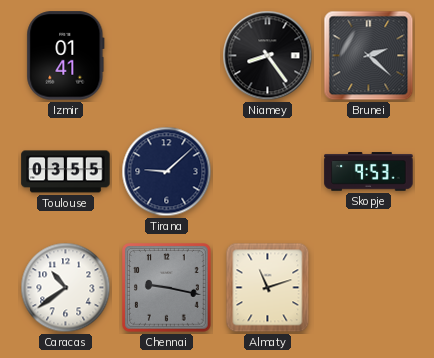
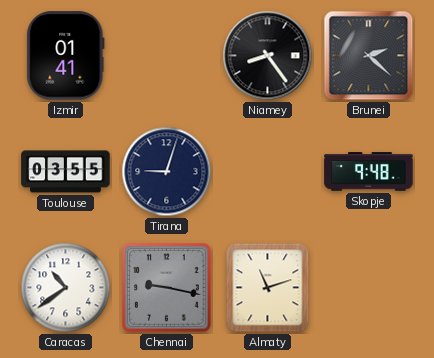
Tirana: 9:08 -> 9:03
Skopje: 9:53 -> 9:48
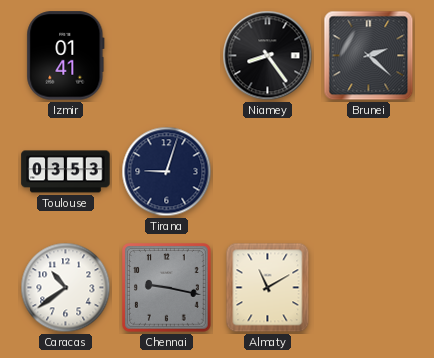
Toulouse: 03:55 -> 03:53
Skopje: 9:48 -> none
Almaty: 11:12 -> 11:10
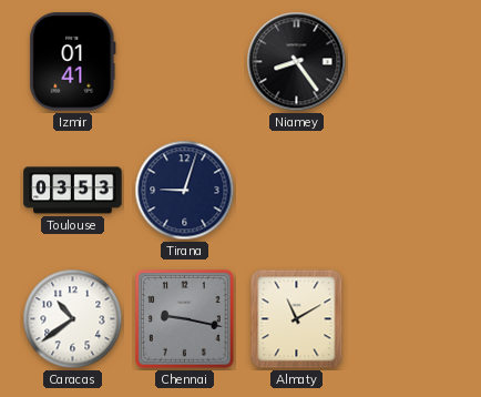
Brunei: 2:22 -> none
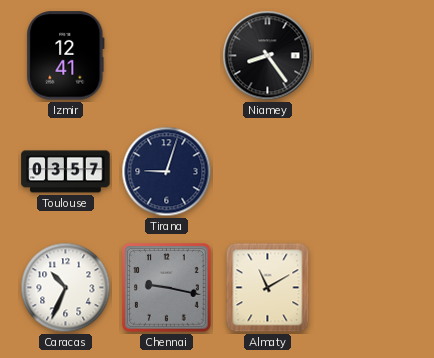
Izmir: 01:41 -> 12:41
Toulouse: 03:53 -> 03:57
Caracas: 10:39 -> 10:34
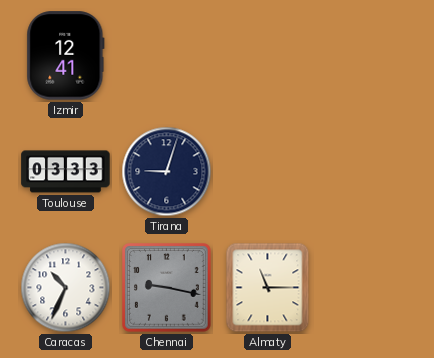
Niamey: 8:24 -> none
Toulouse: 03:57 -> 03:33
Almaty: 11:10 -> 11:15
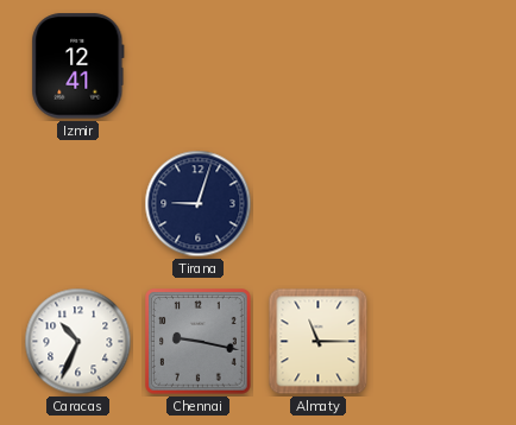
Toulouse: 03:33 -> none
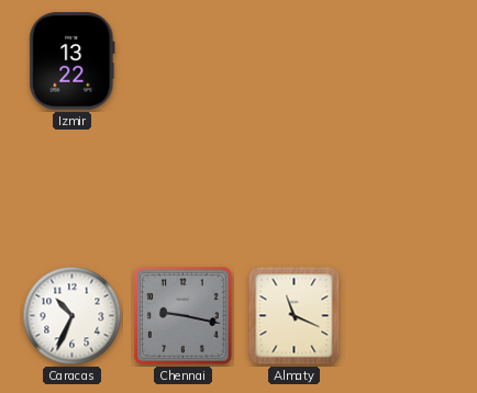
Izmir: 12:41 -> 13:22
Tirana: 9:03 -> none
Almaty: 11:15 -> 11:19
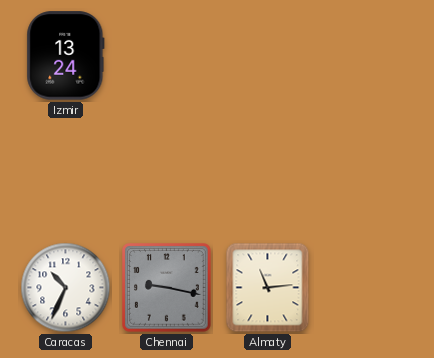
Izmir: 13:22 -> 13:24
Almaty: 11:19 -> 11:14
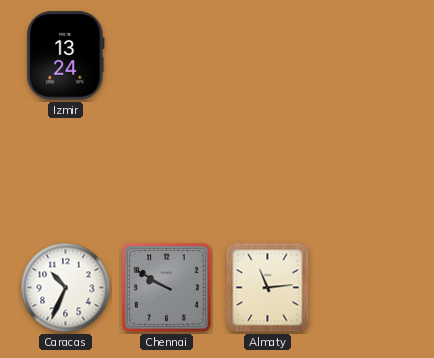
Chennai: 9:17 -> 9:50
